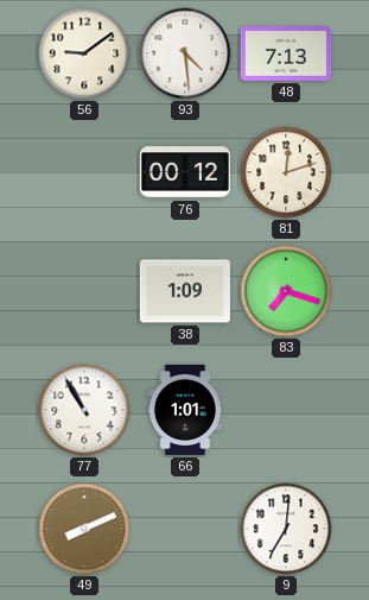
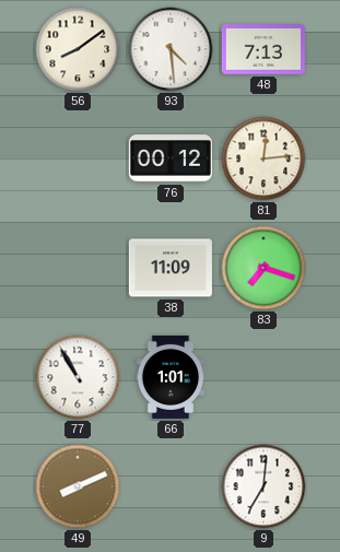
56: 9:09 -> 8:09
81: 12:12 -> 12:14
38: 1:09 -> 11:09
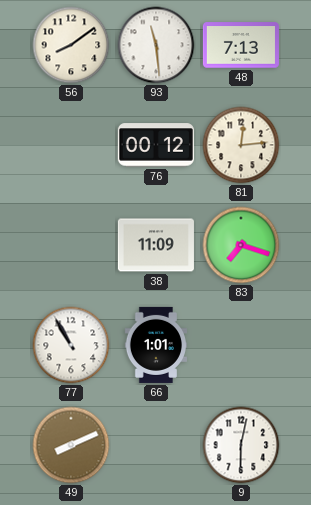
93: 4:29 -> 11:29
9: 7:01 -> 6:02
